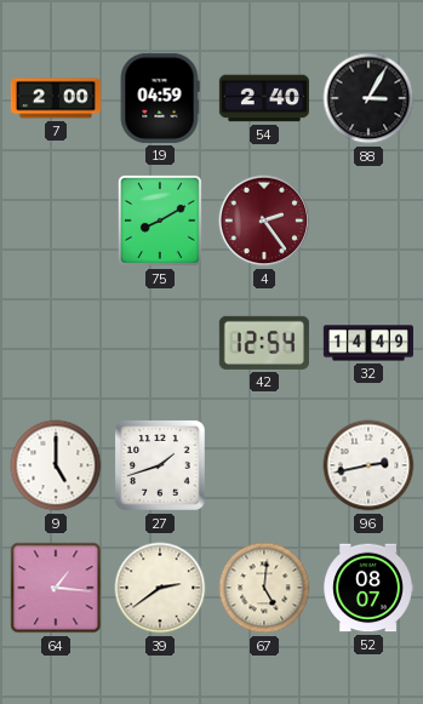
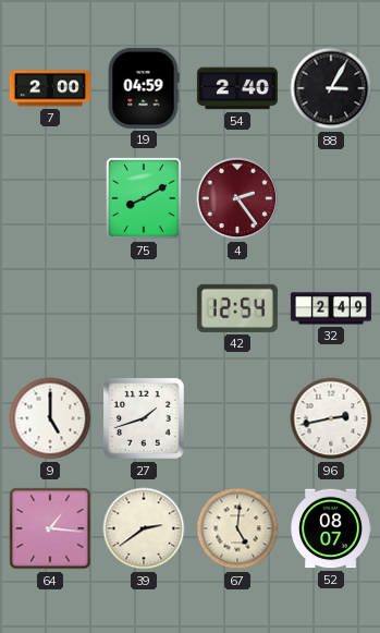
32: 14:49 -> 2:49
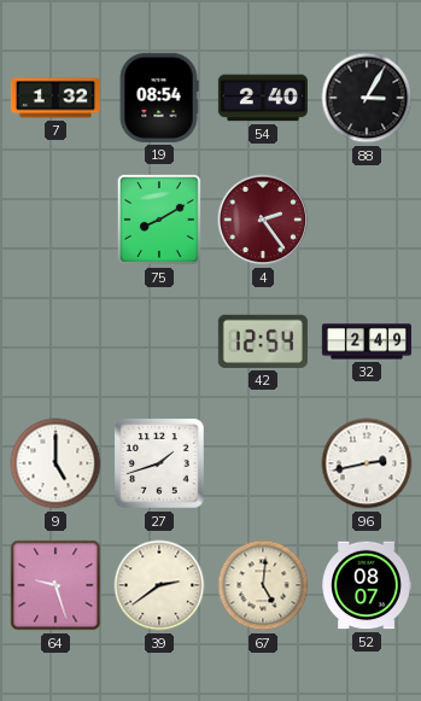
7: 2:00 -> 1:32
19: 04:59 -> 08:54
64: 1:16 -> 9:27
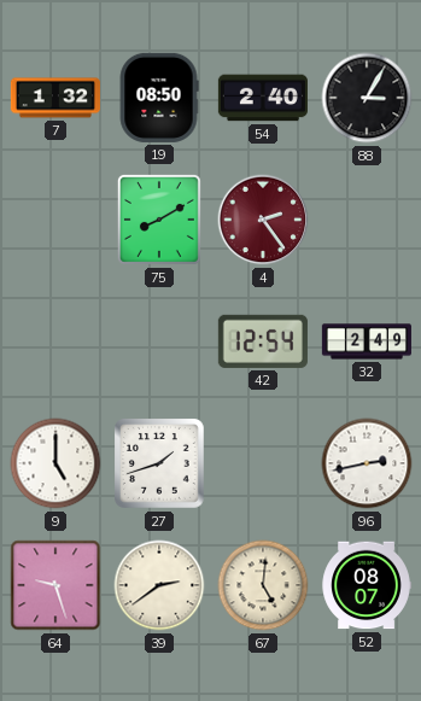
19: 08:54 -> 08:50
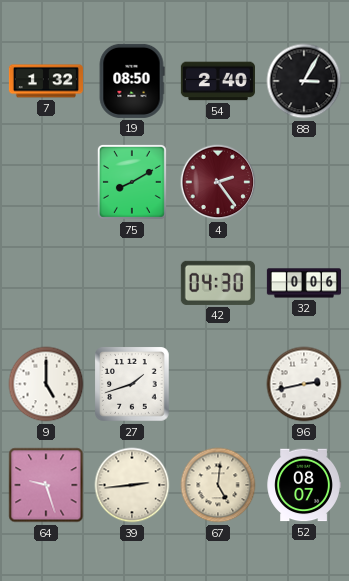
42: 12:54 -> 04:30
32: 2:49 -> 0:06
39: 2:39 -> 2:44
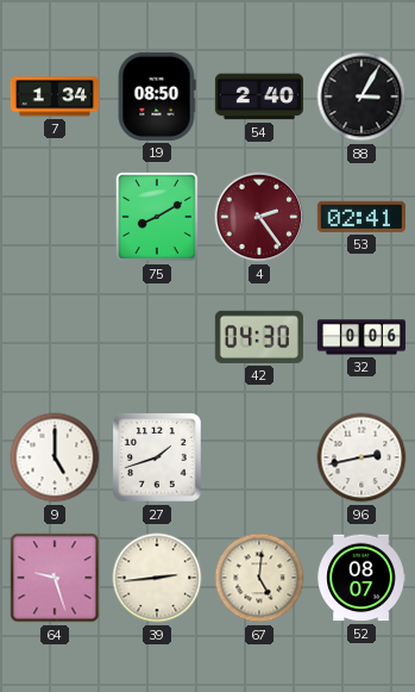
7: 1:32 -> 1:34
53: none -> 02:41
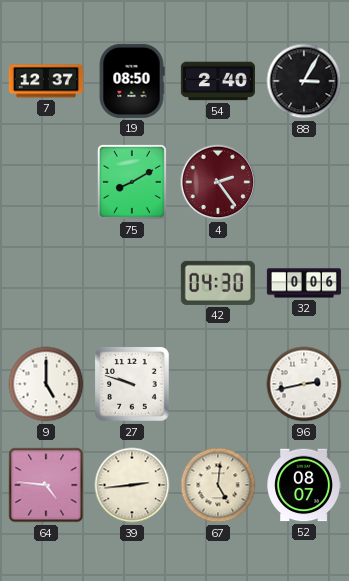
7: 1:34 -> 12:37
53: 02:41 -> none
27: 1:42 -> 9:48
64: 9:27 -> 4:46
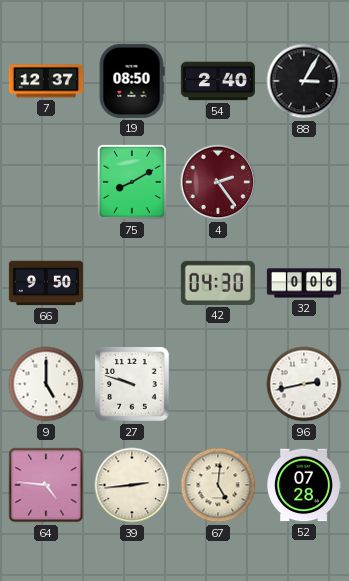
66: none -> 9:50
52: 08:07 -> 07:28
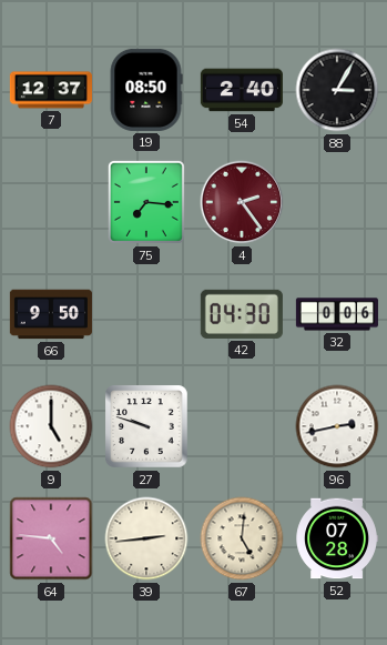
75: 8:10 -> 7:16
